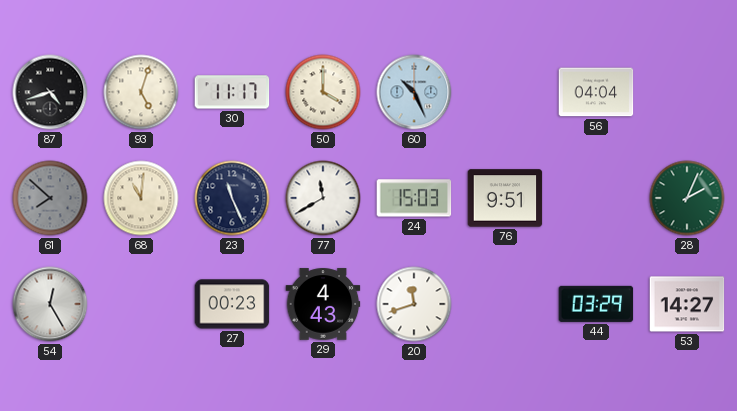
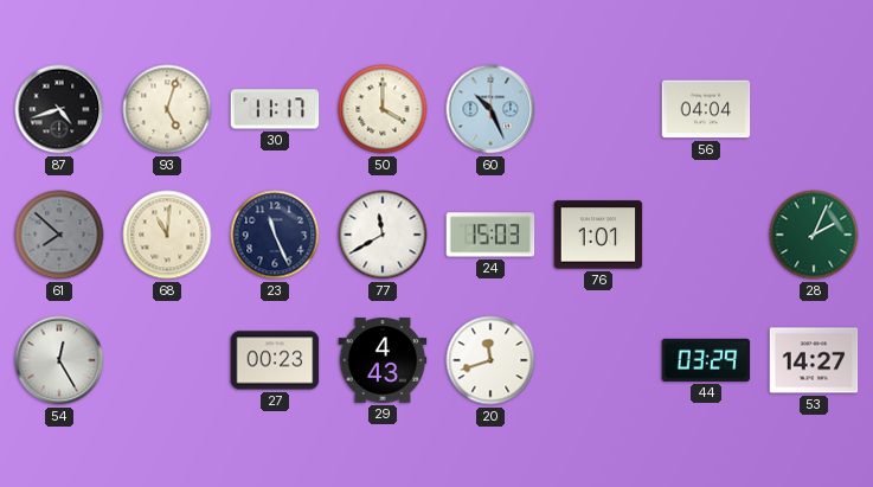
76: 9:51 -> 1:01
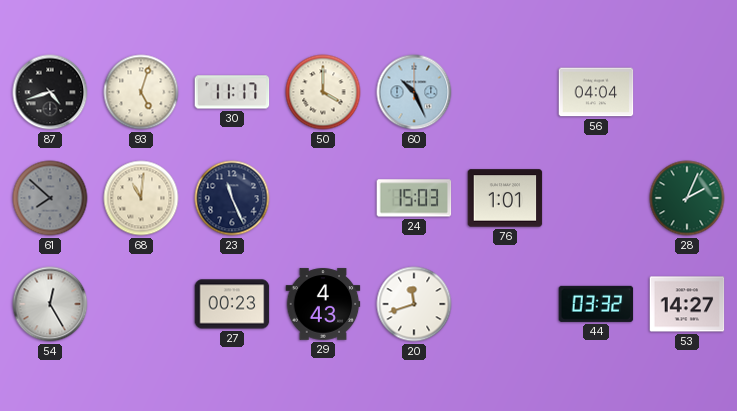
77: 11:40 -> none
44: 03:29 -> 03:32
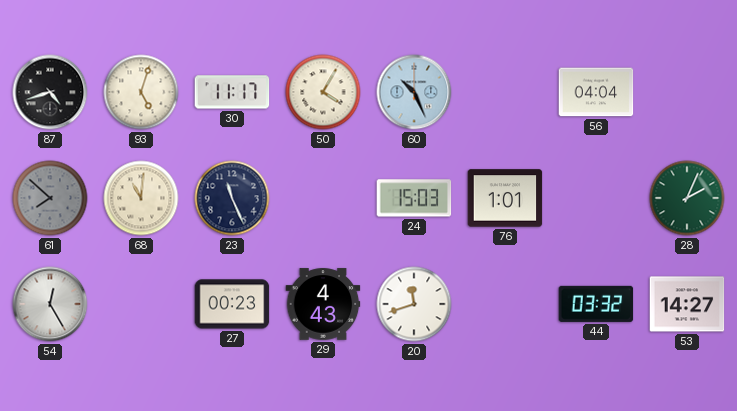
50: 4:00 -> 4:05
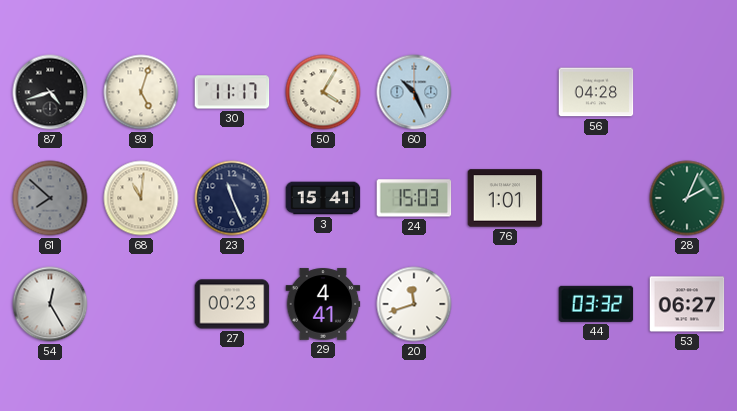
56: 04:04 -> 04:28
3: none -> 15:41
29: 4:43 -> 4:41
53: 14:27 -> 06:27
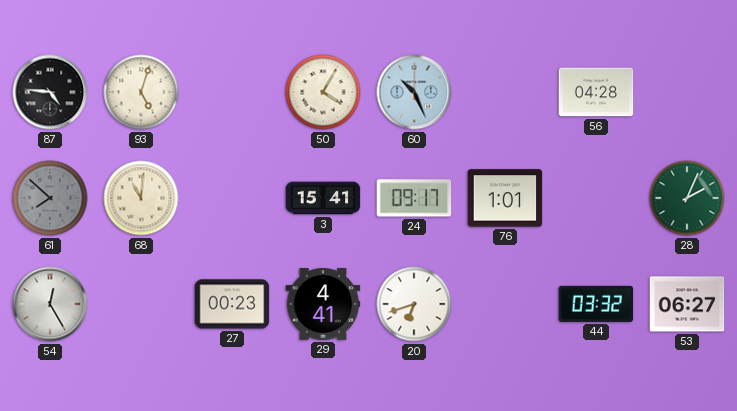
87: 4:42 -> 4:46
30: 11:17 -> none
23: 11:26 -> none
24: 15:03 -> 09:17
20: 11:42 -> 6:42
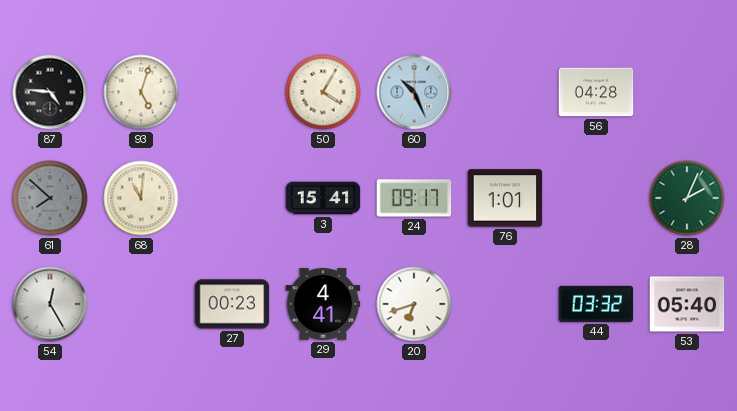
53: 06:27 -> 05:40
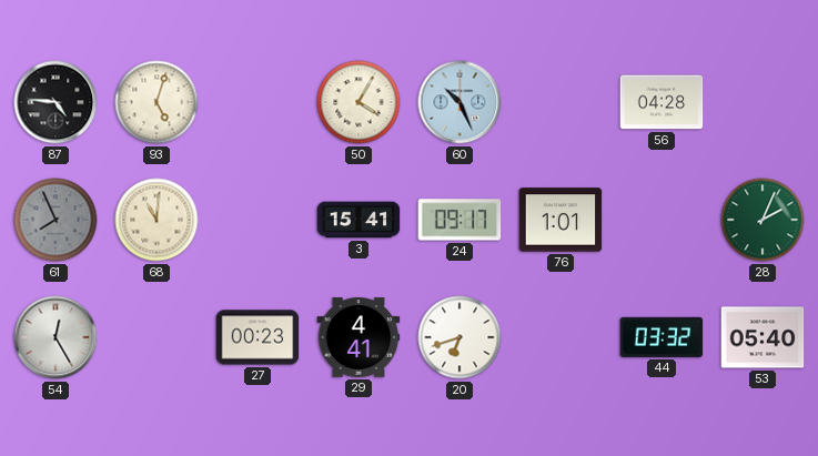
61: 7:52 -> 7:56
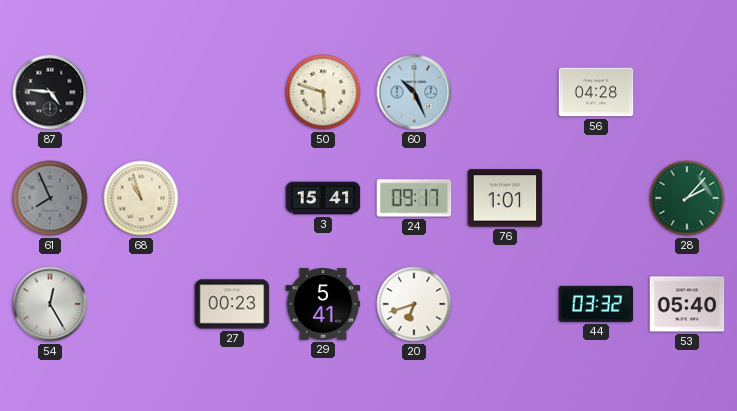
93: 5:03 -> none
50: 4:05 -> 5:48
68: 11:01 -> 10:57
28: 2:04 -> 2:07
29: 4:41 -> 5:41
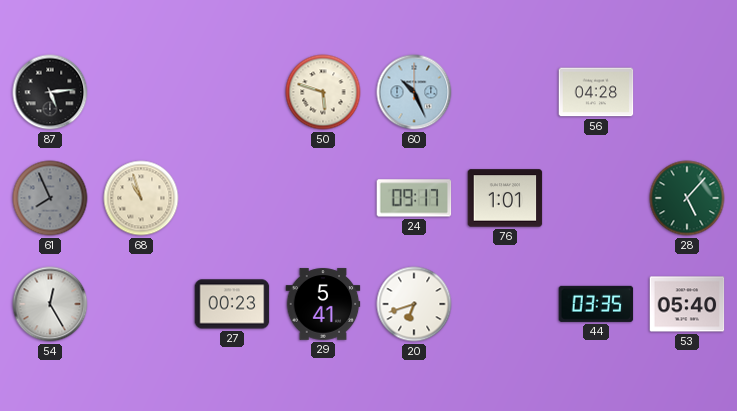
87: 4:46 -> 5:14
3: 15:41 -> none
28: 2:07 -> 5:07
44: 03:32 -> 03:35
